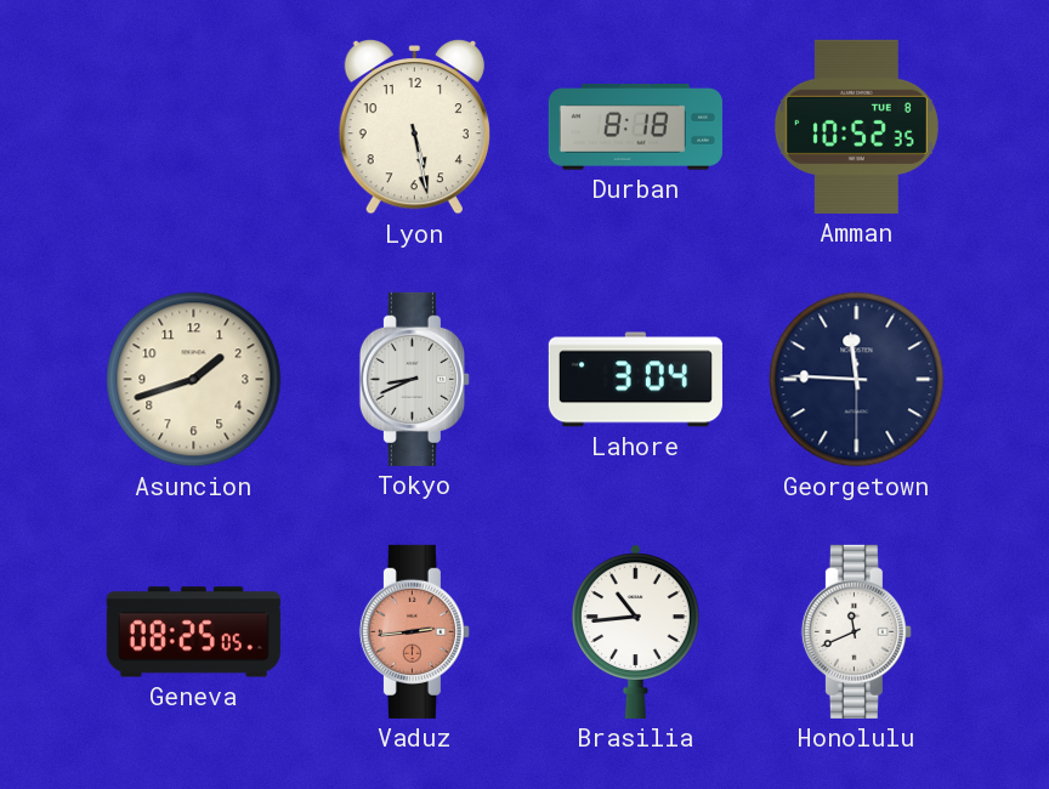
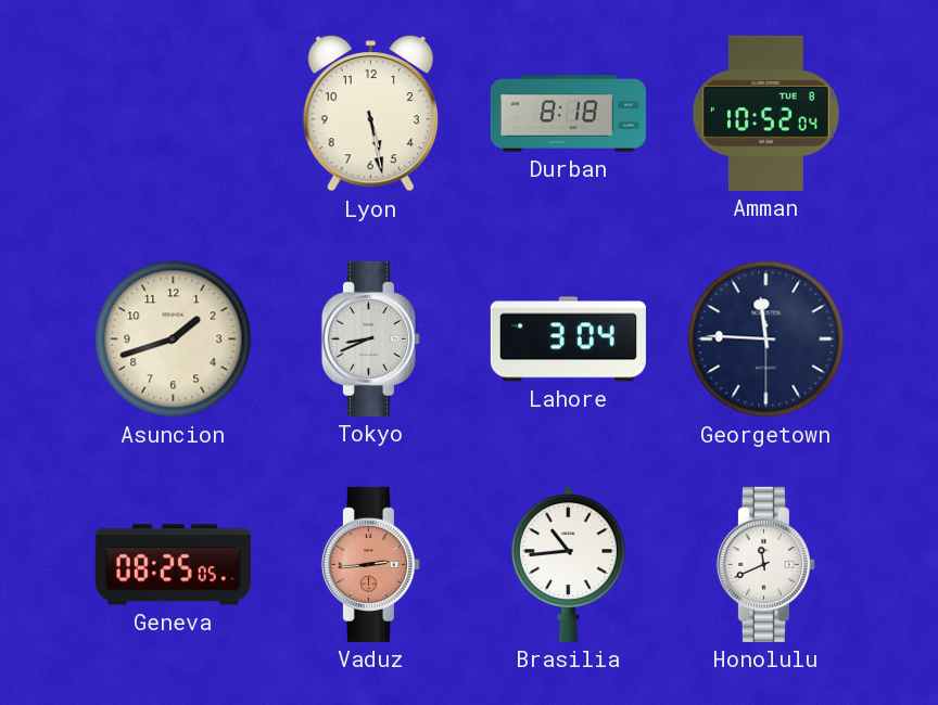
Amman: 10:52:35 -> 10:52:04
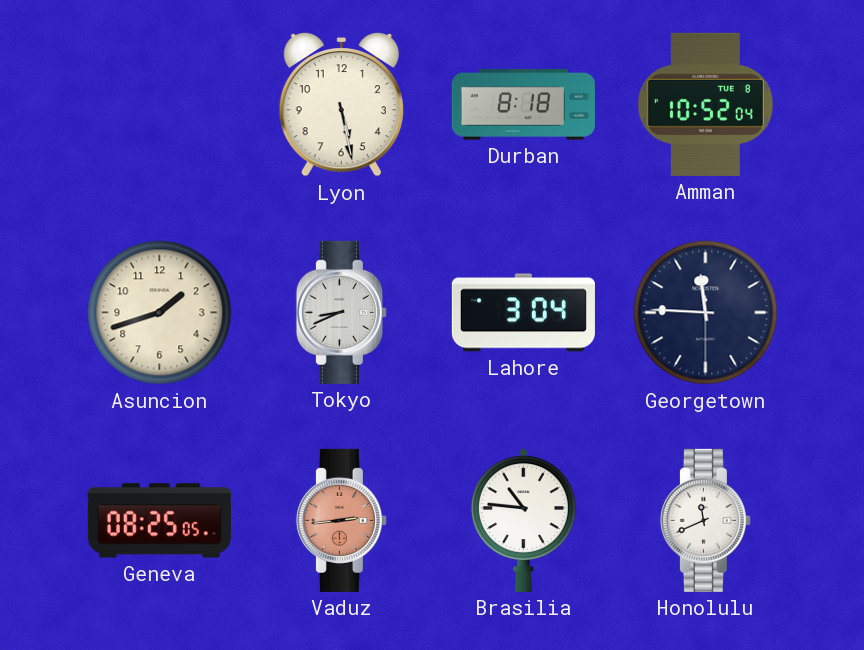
Brasilia: 10:44 -> 10:46
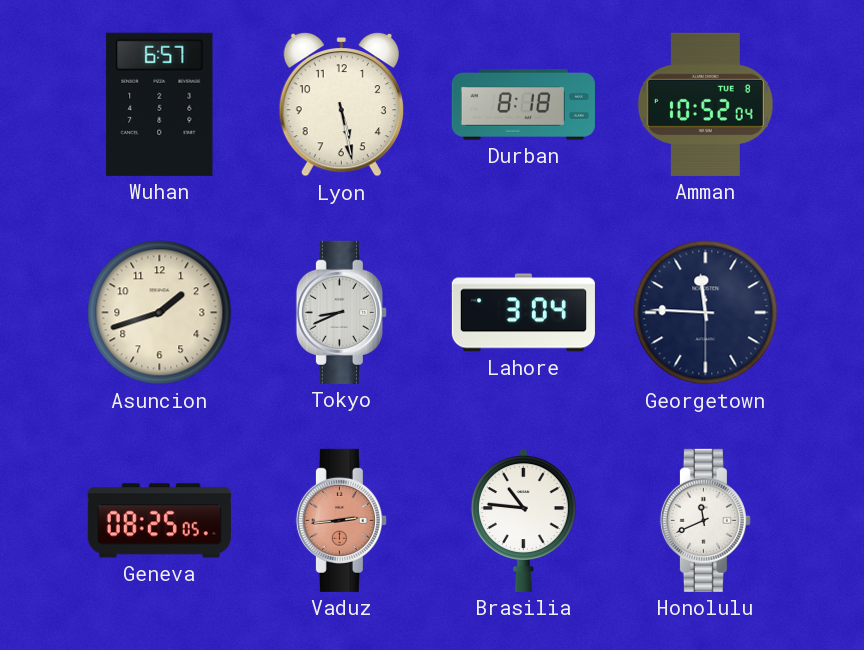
Wuhan: none -> 6:57
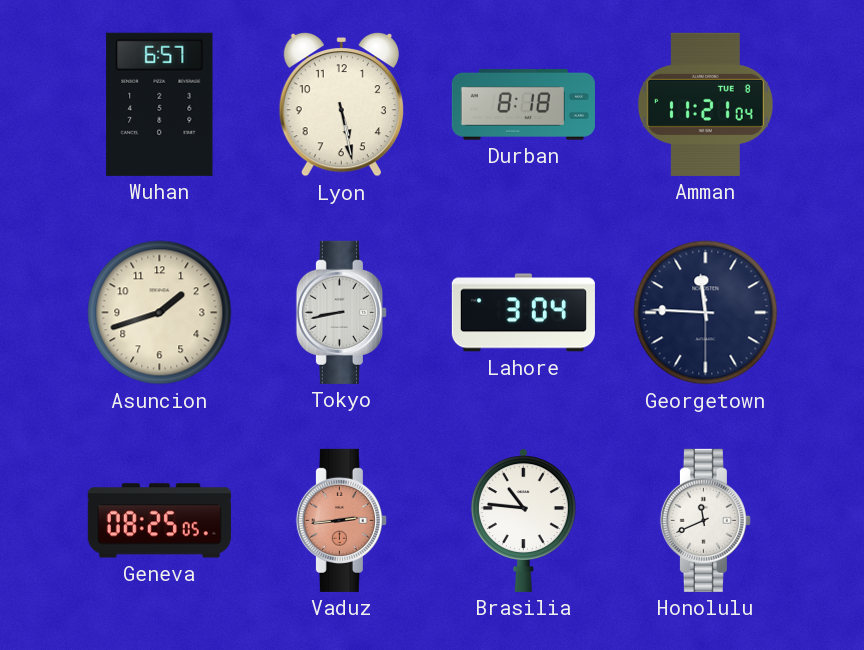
Amman: 10:52 -> 11:21
Tokyo: 8:41 -> 8:43
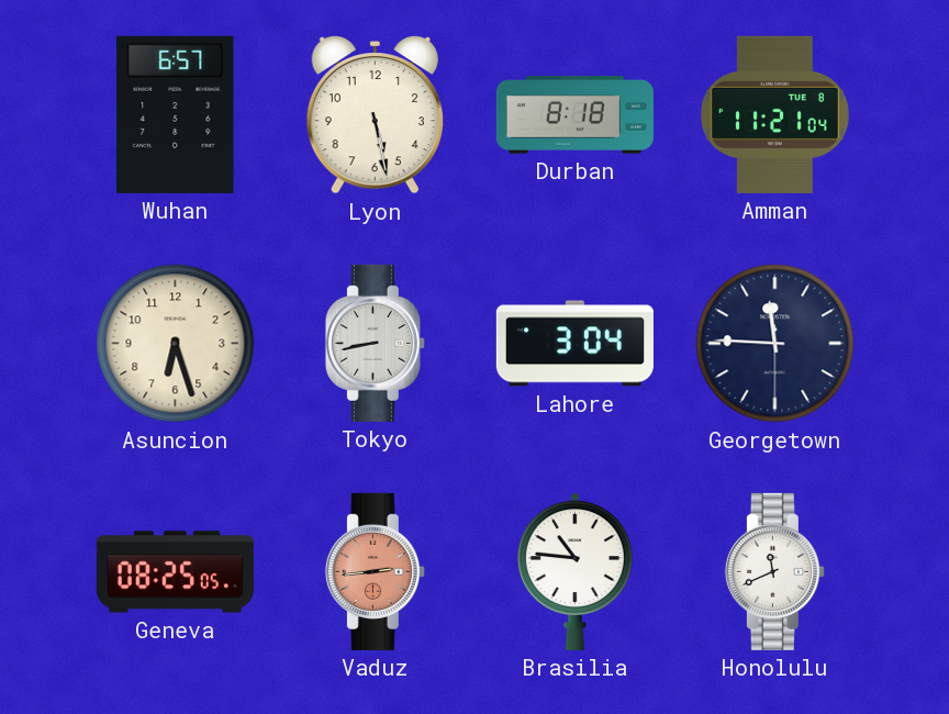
Asuncion: 1:42 -> 6:27
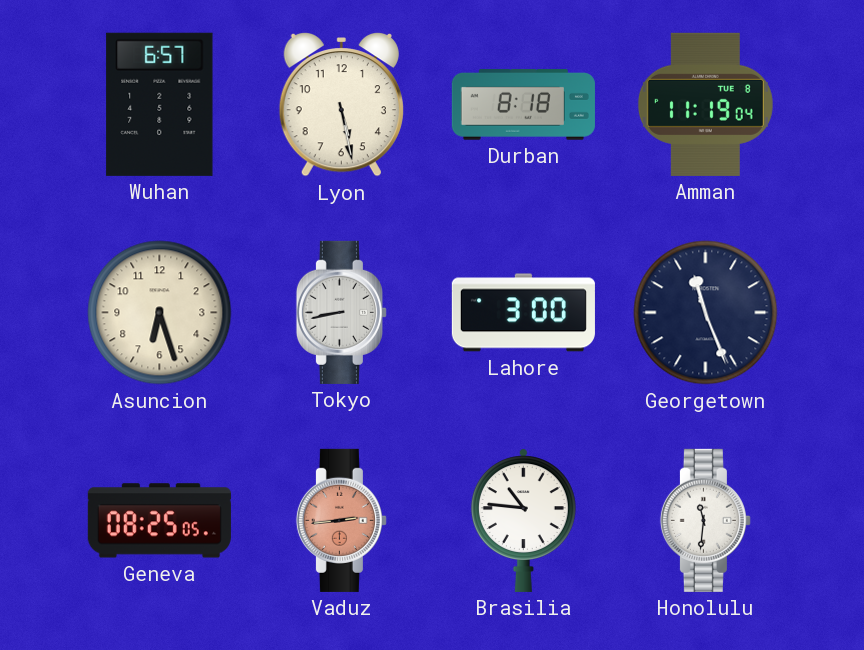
Amman: 11:21 -> 11:19
Lahore: 3:04 -> 3:00
Georgetown: 11:45 -> 11:26
Honolulu: 11:41 -> 11:31
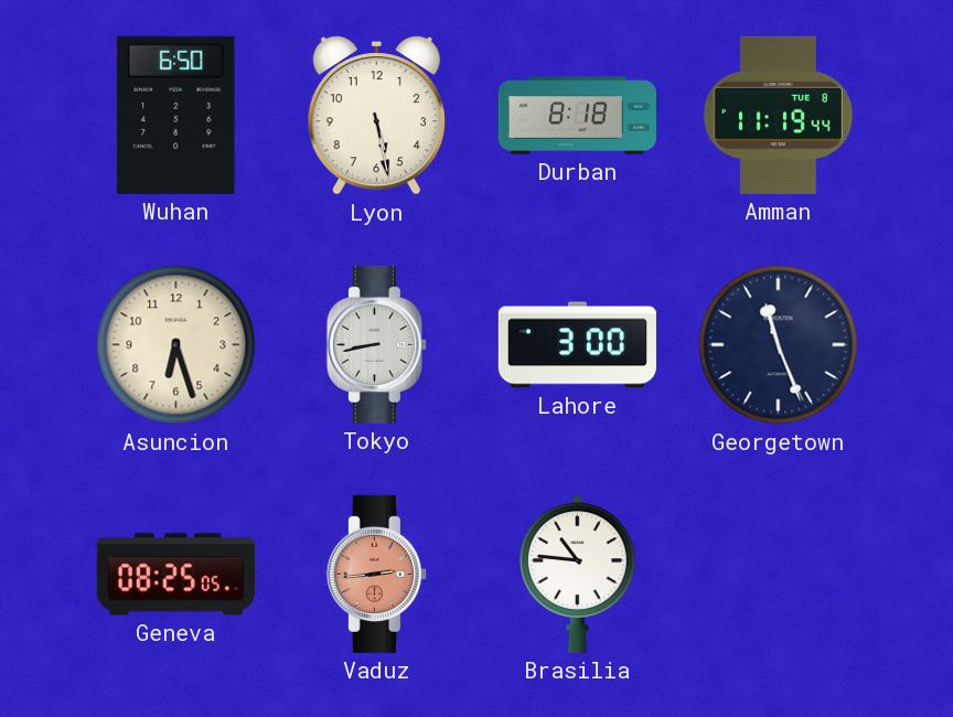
Wuhan: 6:57 -> 6:50
Amman: 11:19:04 -> 11:19:44
Honolulu: 11:31 -> none
